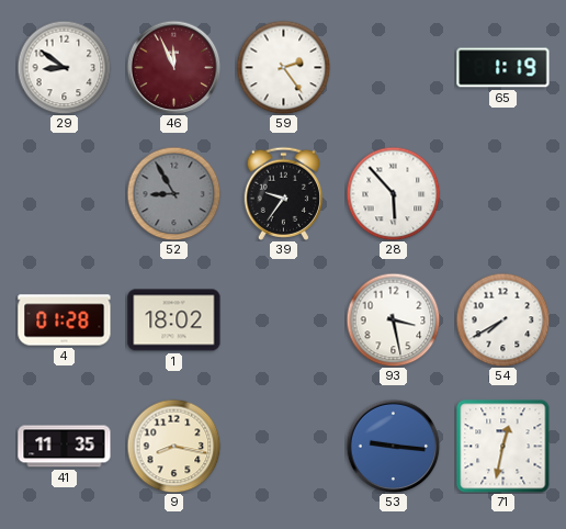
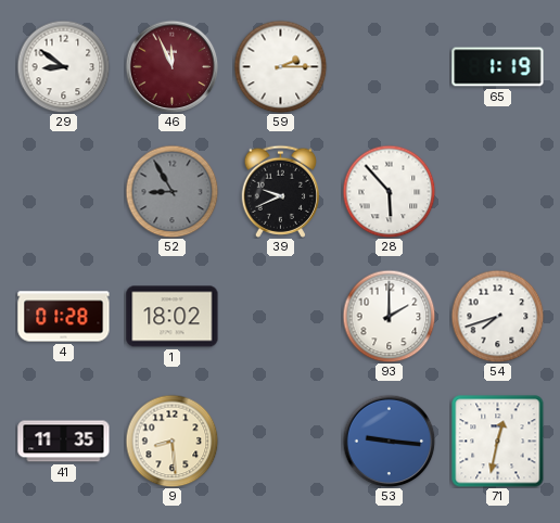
59: 2:24 -> 2:15
39: 9:36 -> 9:41
93: 3:28 -> 2:00
54: 7:40 -> 7:42
9: 8:17 -> 8:29
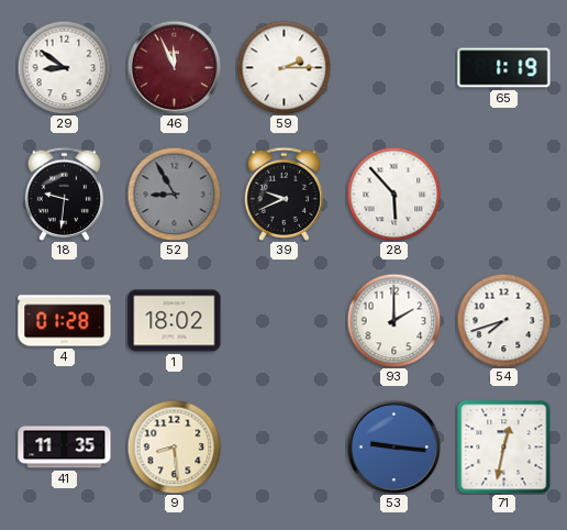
18: none -> 9:31
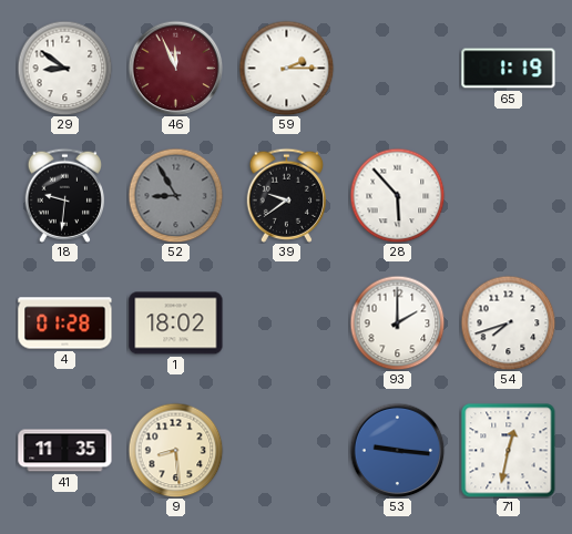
39: 9:41 -> 9:39
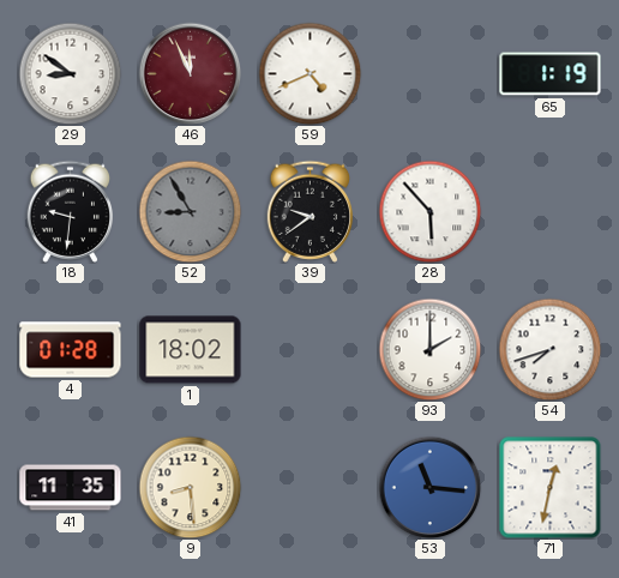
59: 2:15 -> 4:41
53: 9:16 -> 11:16
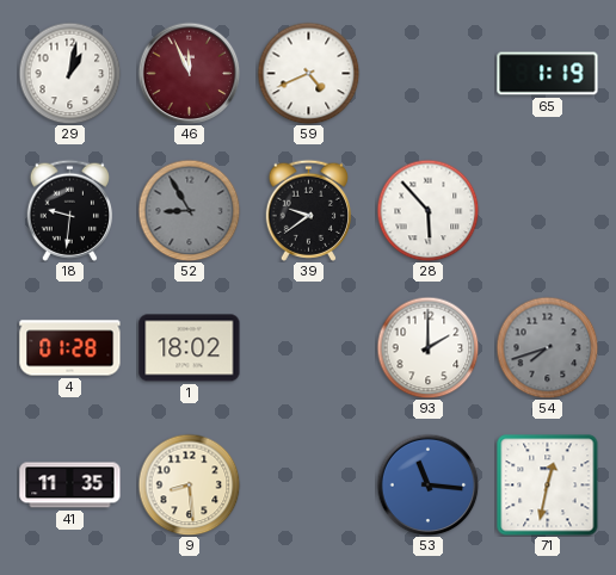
29: 8:51 -> 1:02
54 dial: white -> grey
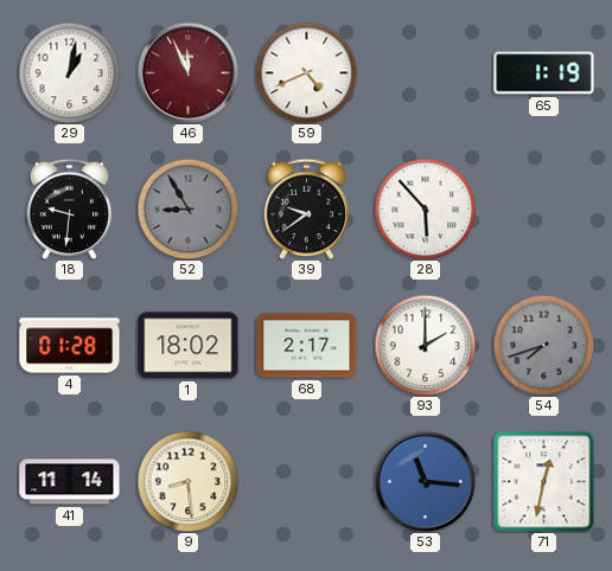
68: none -> 2:17
41: 11:35 -> 11:14
